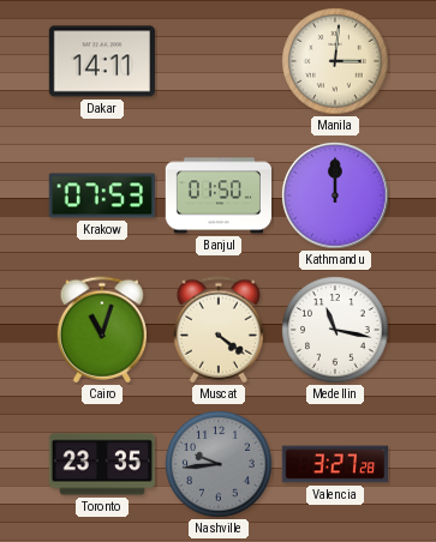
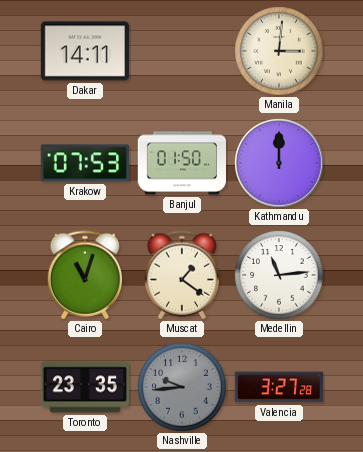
Muscat: 4:21 -> 1:21
Medellin: 11:17 -> 11:14
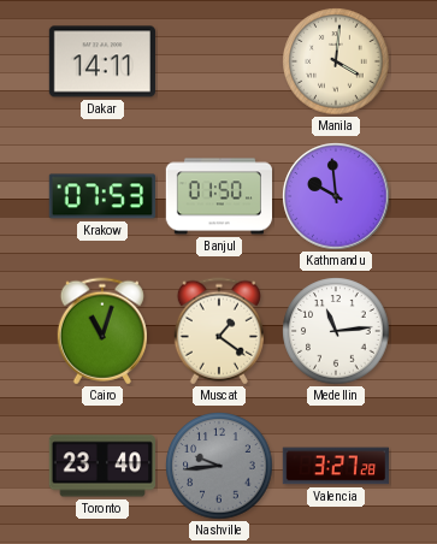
Manila: 3:01 -> 4:01
Kathmandu: 12:00 -> 9:59
Toronto: 23:35 -> 23:40
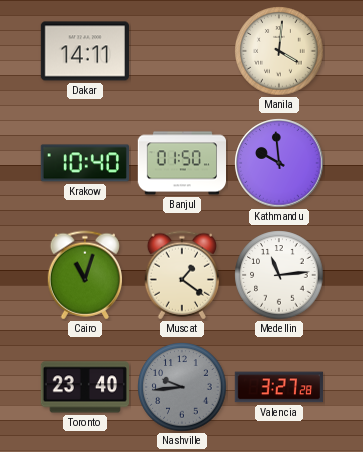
Krakow: 07:53 -> 10:40
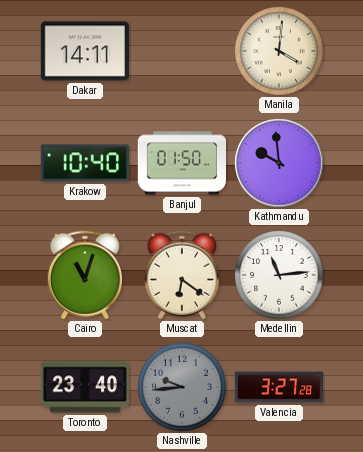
Muscat: 1:21 -> 6:21
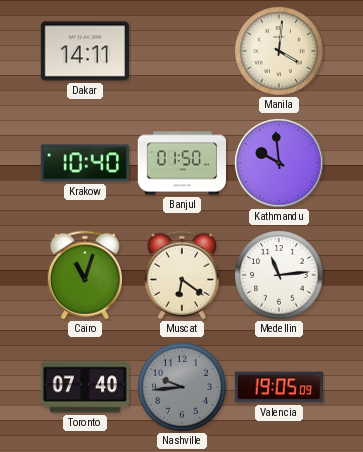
Toronto: 23:40 -> 07:40
Valencia: 3:27 -> 19:05
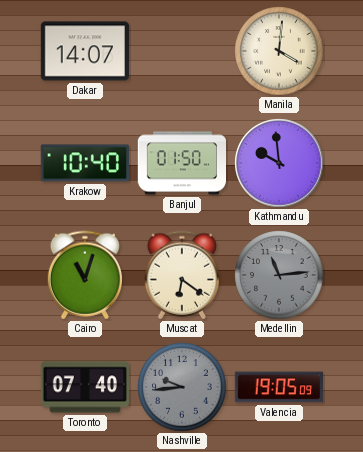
Dakar: 14:11 -> 14:07
Medellin dial: white -> grey
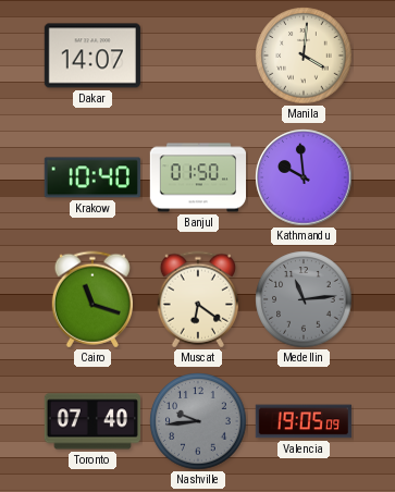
Cairo: 11:03 -> 11:18
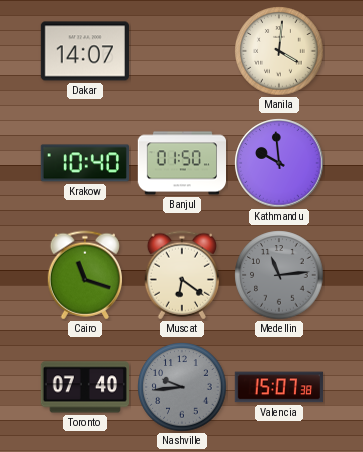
Valencia: 19:05 -> 15:07
